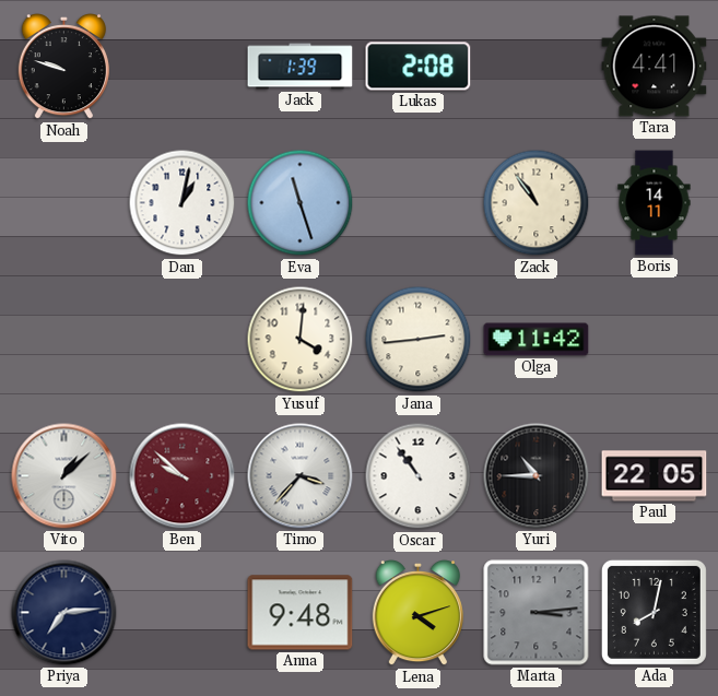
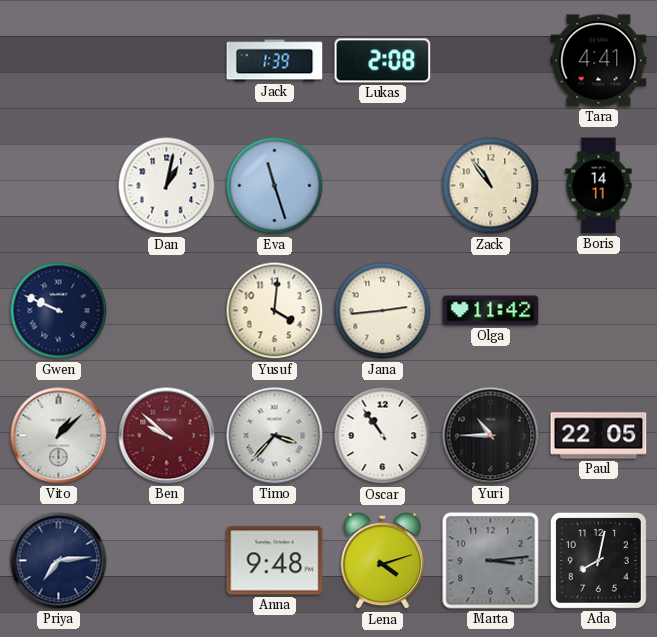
Noah: 9:48 -> none
Gwen: none -> 9:49
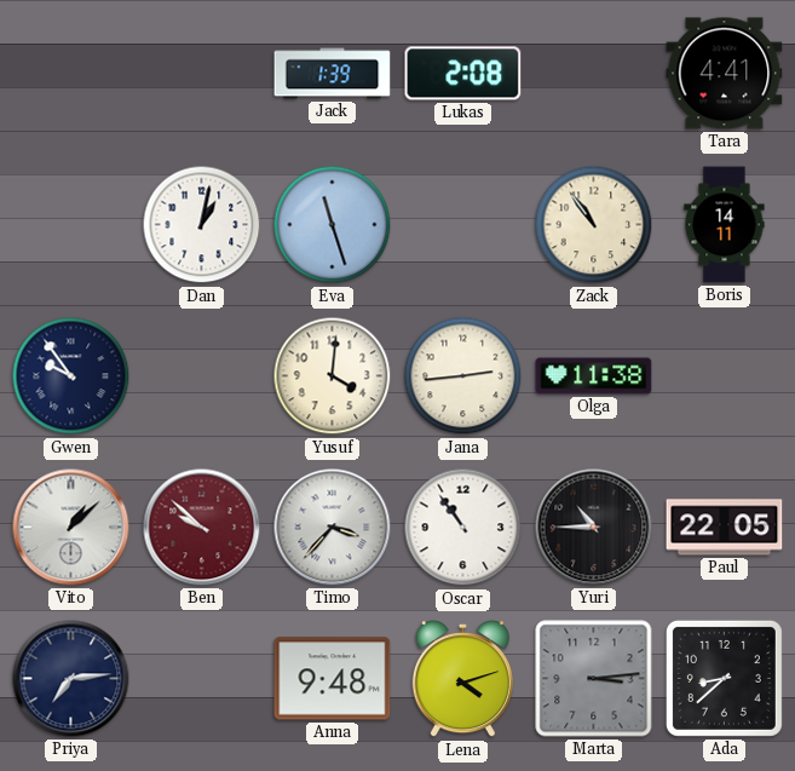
Gwen: 9:49 -> 9:54
Olga: 11:42 -> 11:38
Ada: 8:02 -> 8:38
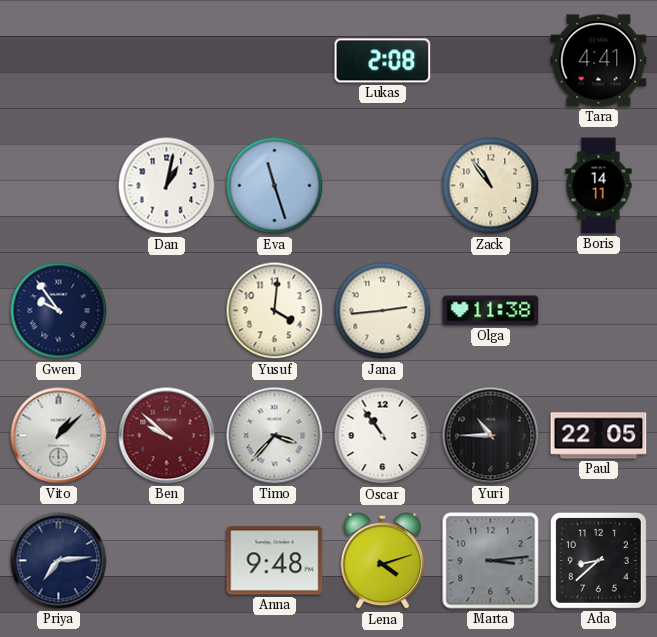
Jack: 1:39 -> none
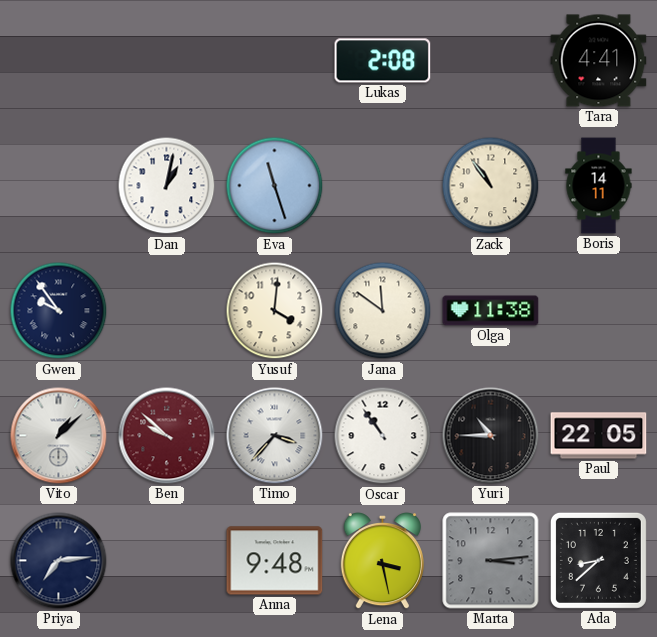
Jana: 2:44 -> 11:51
Lena: 4:12 -> 3:28
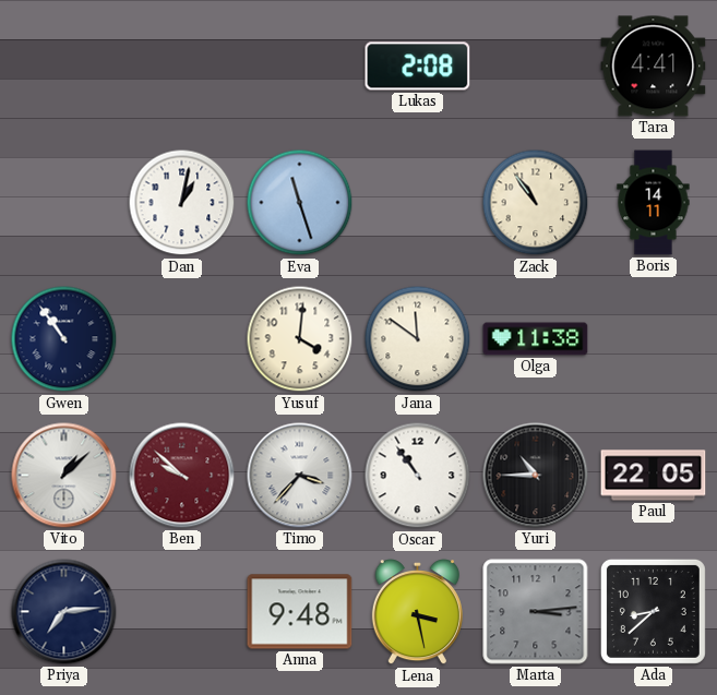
Gwen: 9:54 -> 10:54
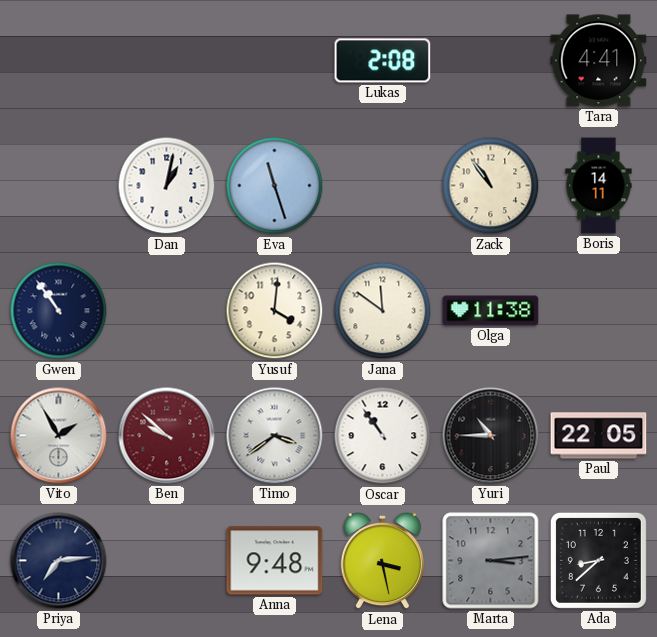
Vito: 1:08 -> 1:55
Timo: 3:37 -> 3:39
